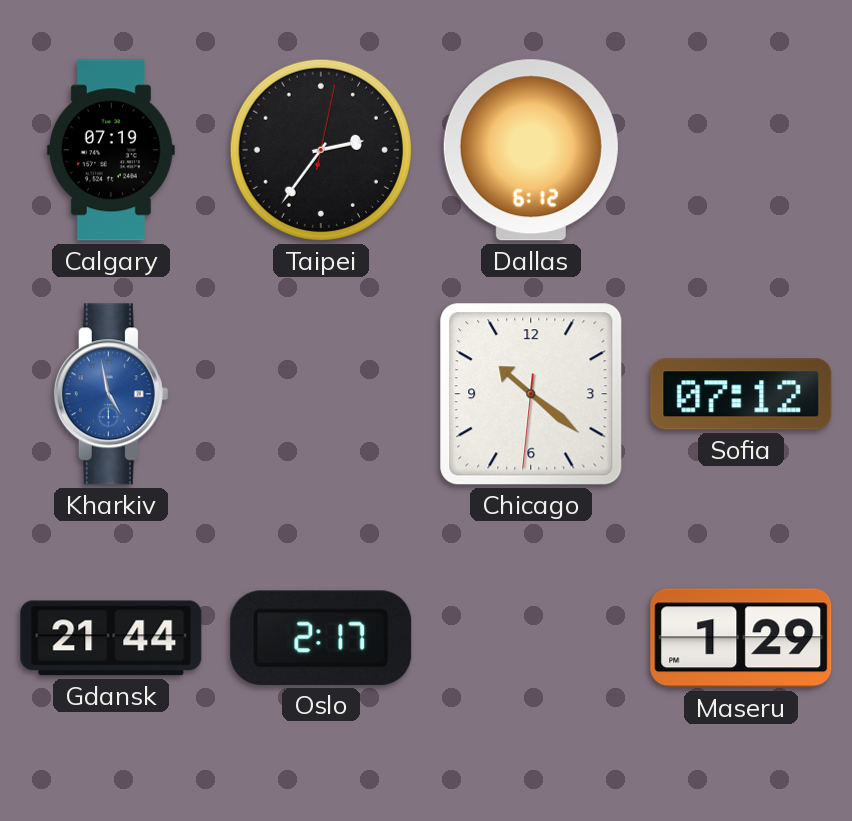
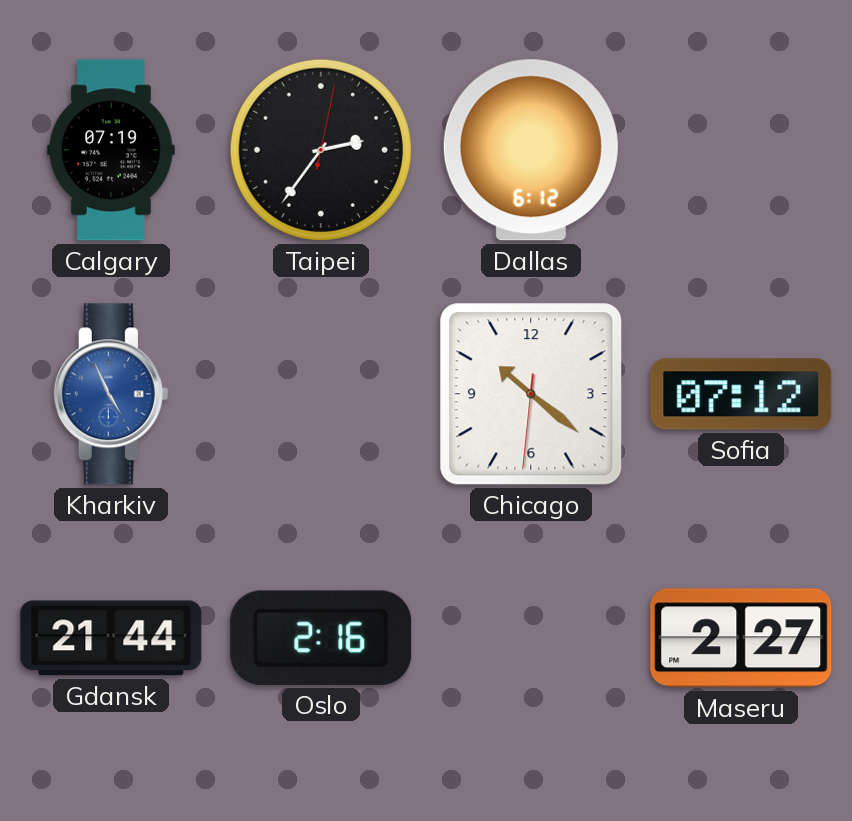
Kharkiv: 4:58 -> 4:56
Oslo: 2:17 -> 2:16
Maseru: 1:29 -> 2:27
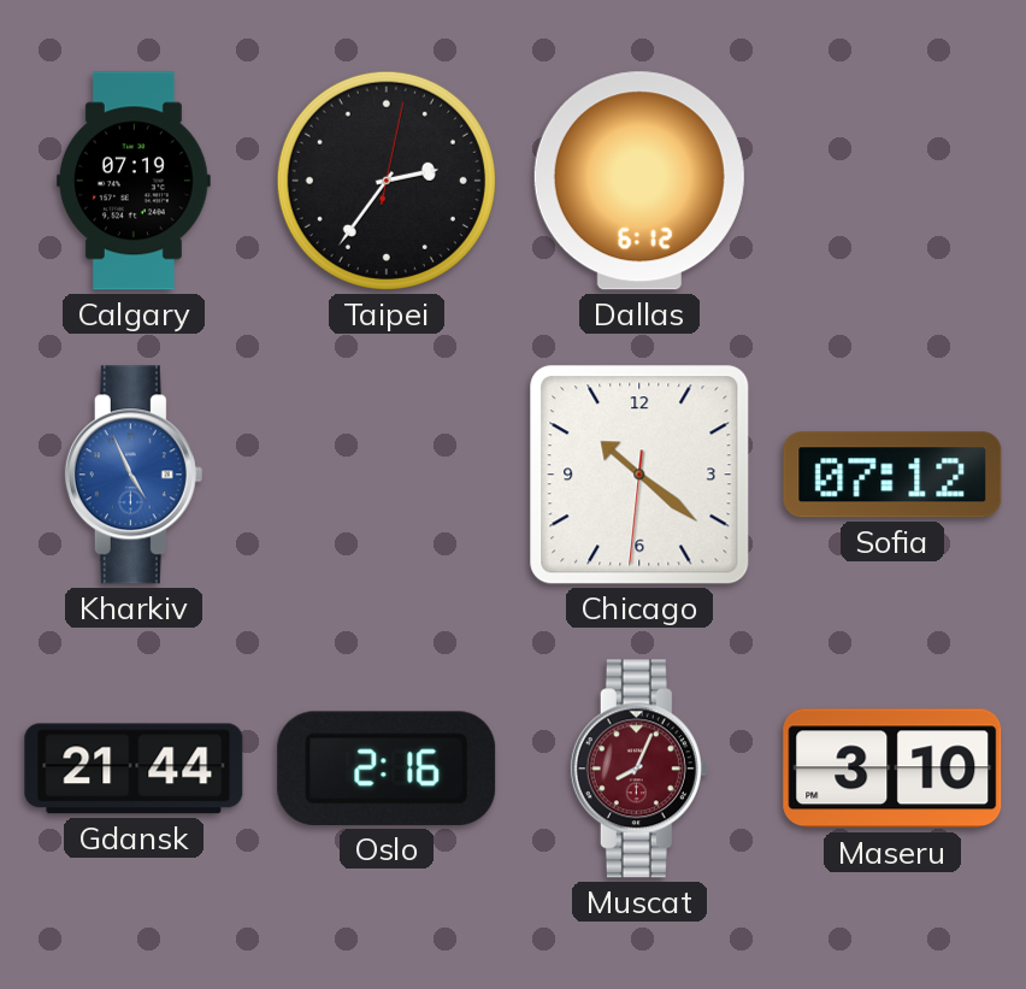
Muscat: none -> 8:04
Maseru: 2:27 -> 3:10
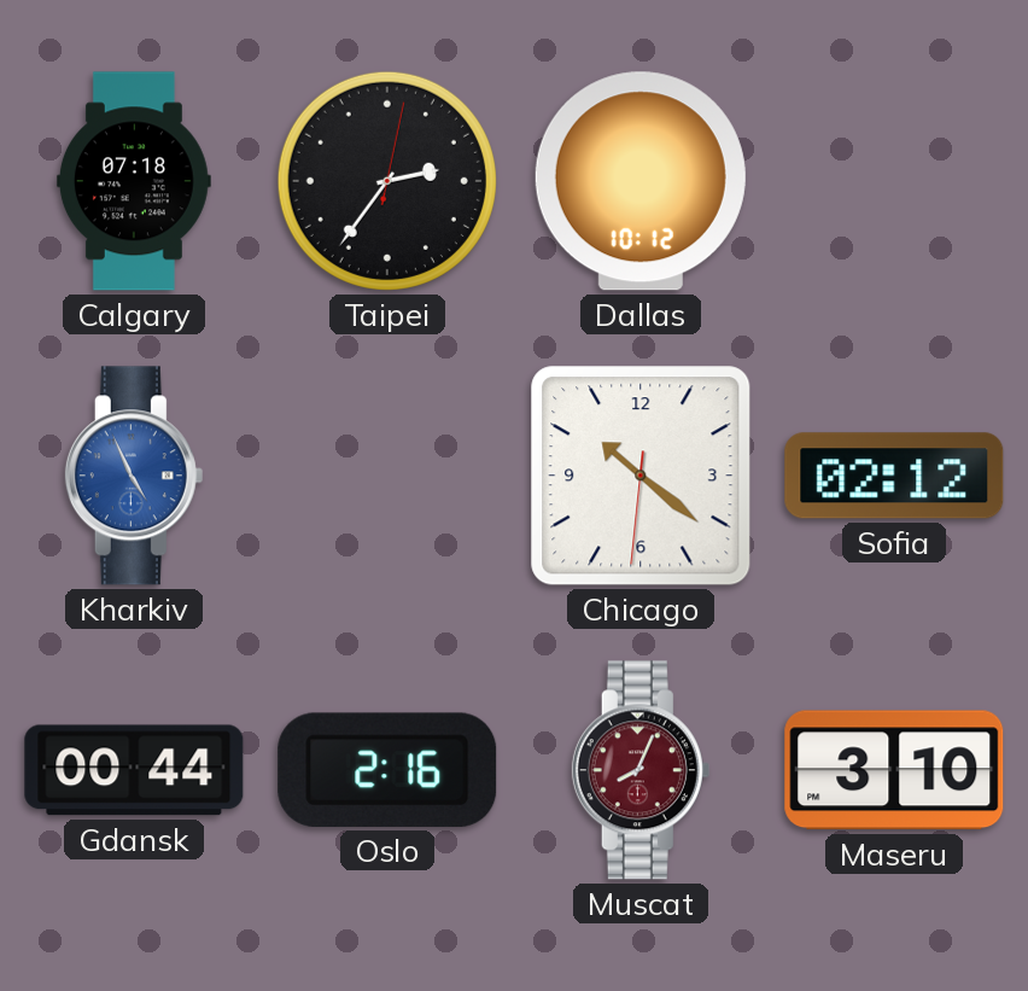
Calgary: 07:19 -> 07:18
Dallas: 6:12 -> 10:12
Sofia: 07:12 -> 02:12
Gdansk: 21:44 -> 00:44
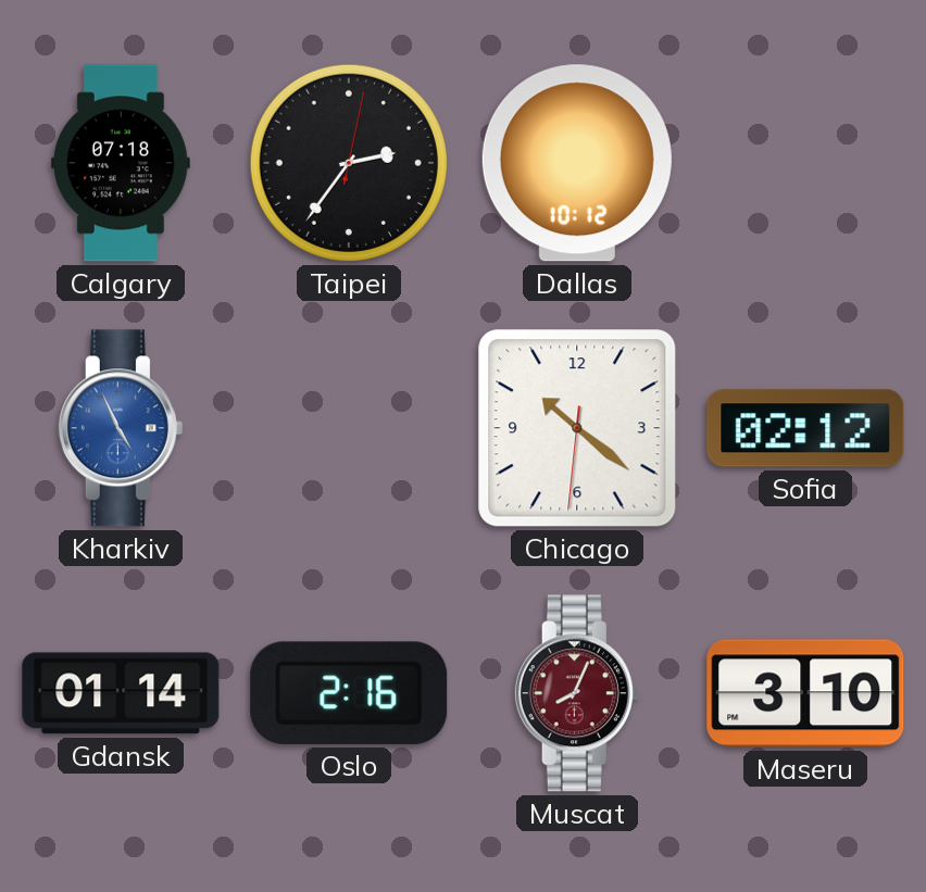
Gdansk: 00:44 -> 01:14
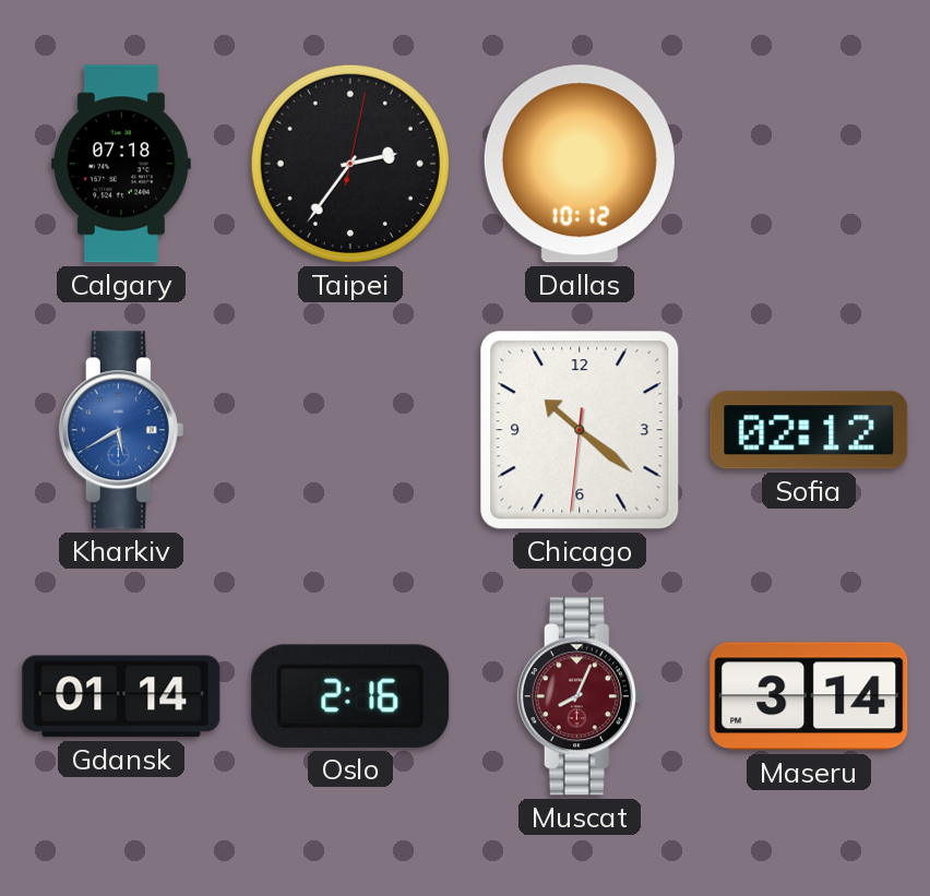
Kharkiv: 4:56 -> 5:40
Maseru: 3:10 -> 3:14
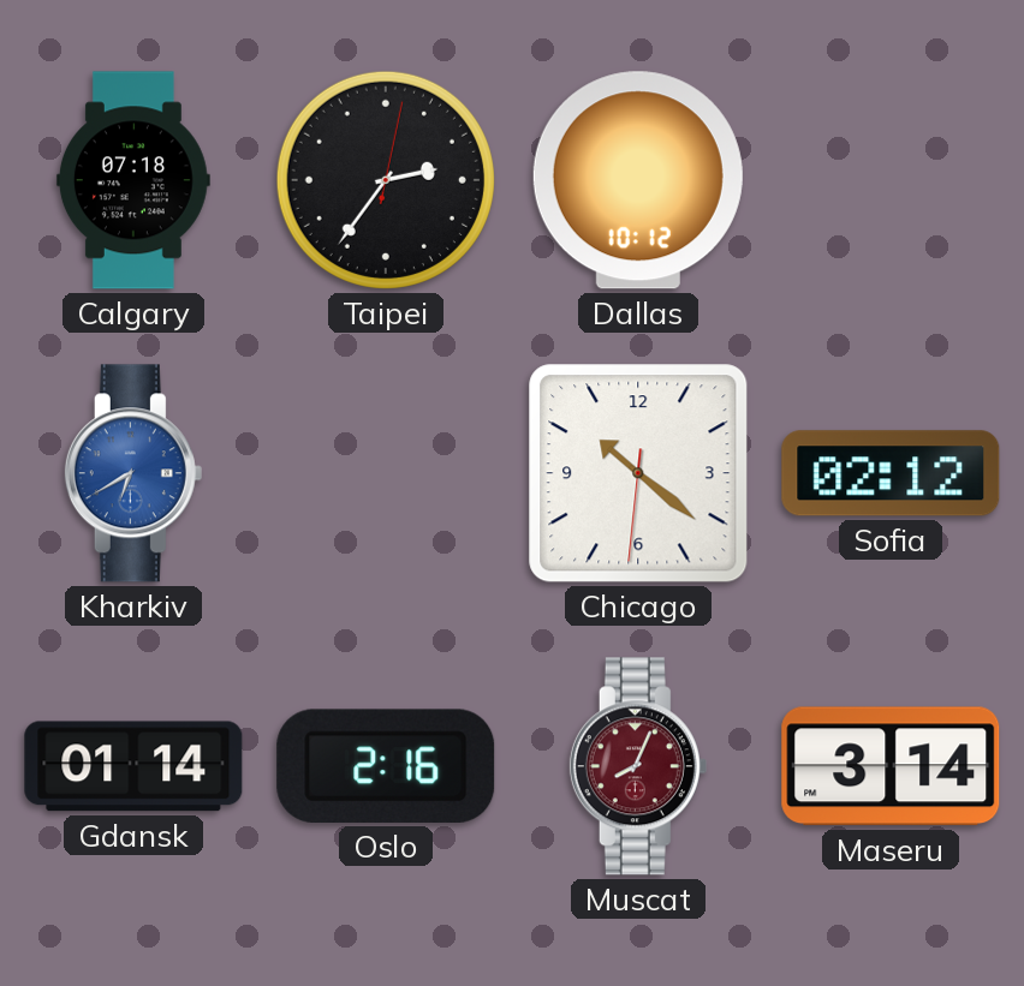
Kharkiv: 5:40 -> 6:40
